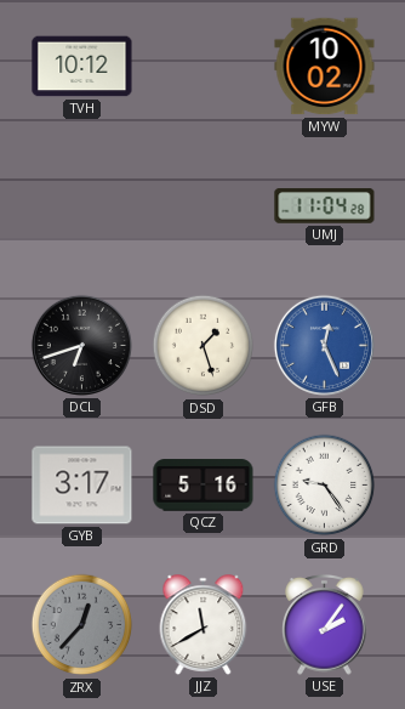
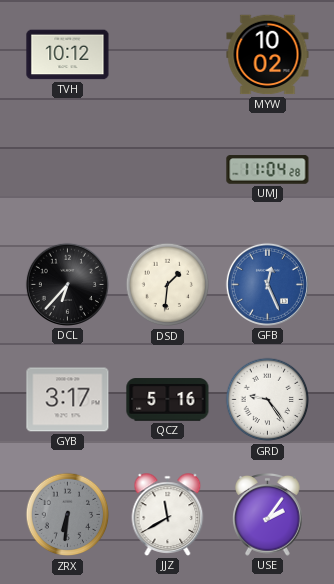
DCL: 6:42 -> 6:37
DSD: 1:27 -> 1:31
ZRX: 12:37 -> 6:31
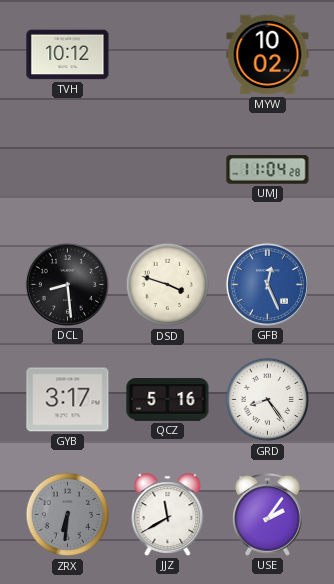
DCL: 6:37 -> 8:29
DSD: 1:31 -> 3:48
GRD: 9:24 -> 8:24
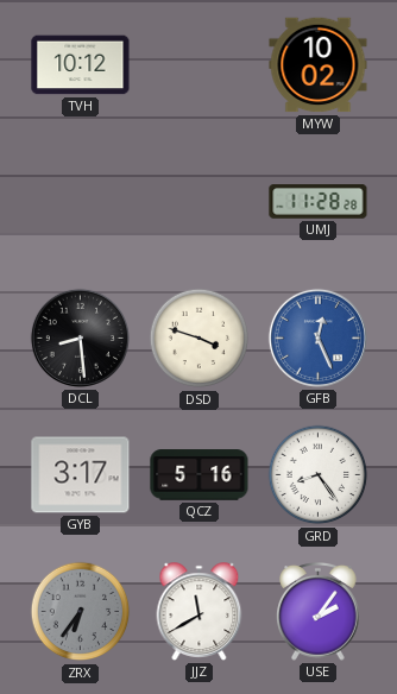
UMJ: 11:04 -> 11:28
ZRX: 6:31 -> 6:36
